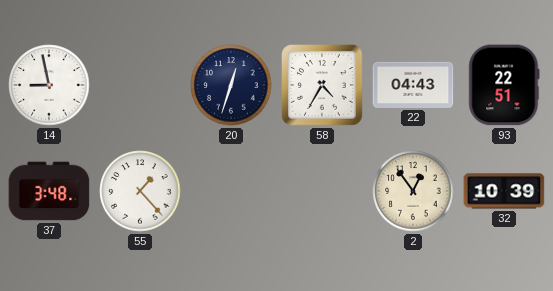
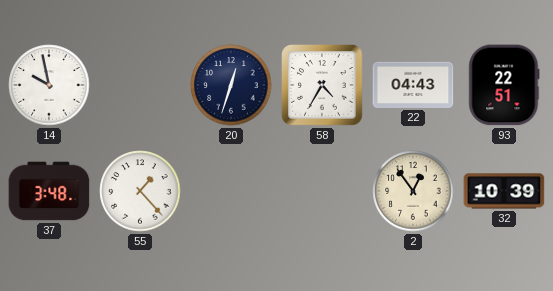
14: 8:58 -> 9:58
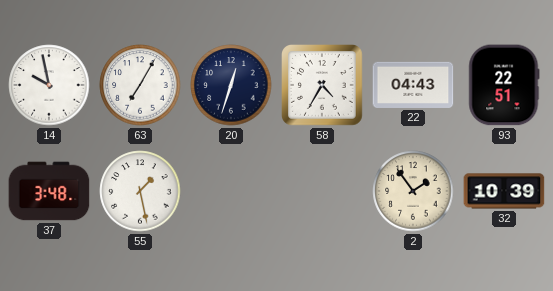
63: none -> 7:05
55: 1:23 -> 1:28
2: 12:54 -> 1:54
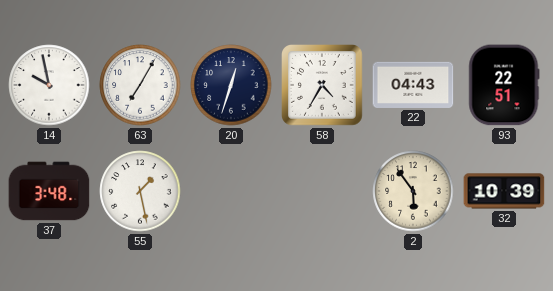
2: 1:54 -> 5:54
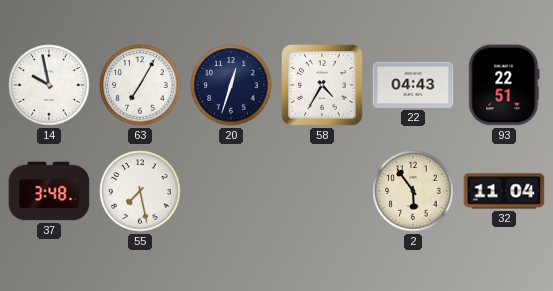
55: 1:28 -> 7:28
32: 10:39 -> 11:04
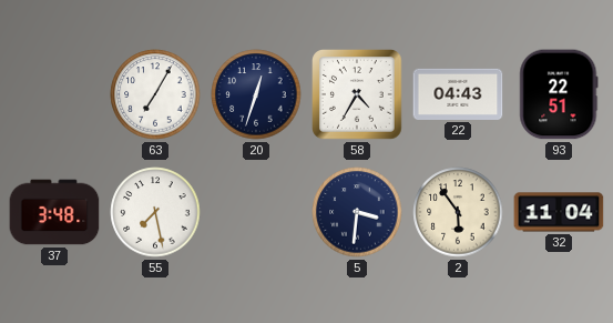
14: 9:58 -> none
5: none -> 3:31
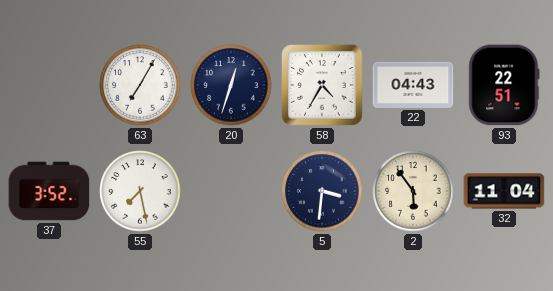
37: 3:48 -> 3:52
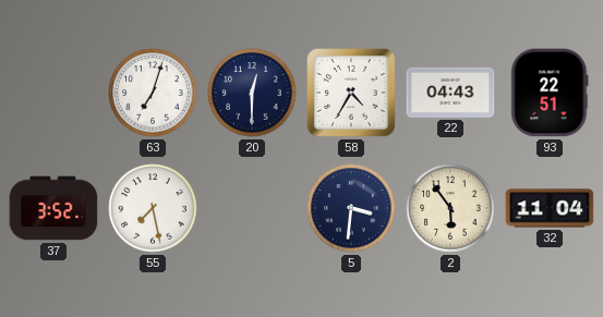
63: 7:05 -> 7:03
20: 12:33 -> 12:30
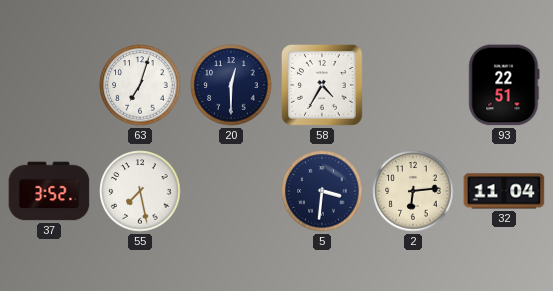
22: 04:43 -> none
2: 5:54 -> 6:14
